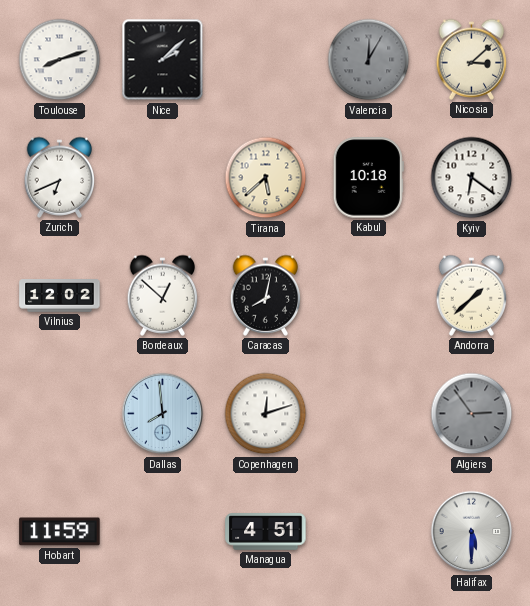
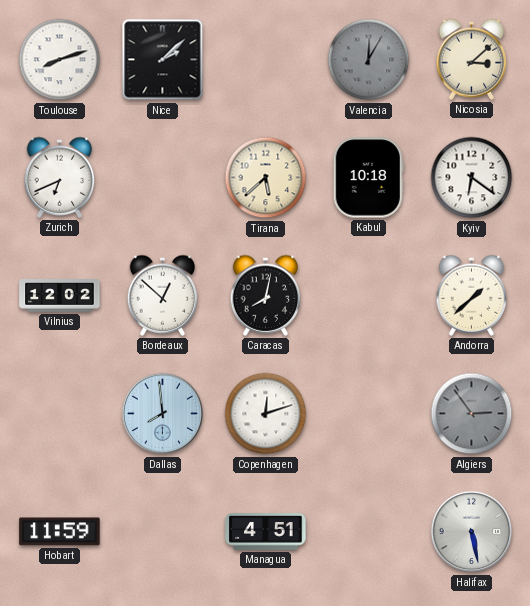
Halifax: 5:30 -> 5:28
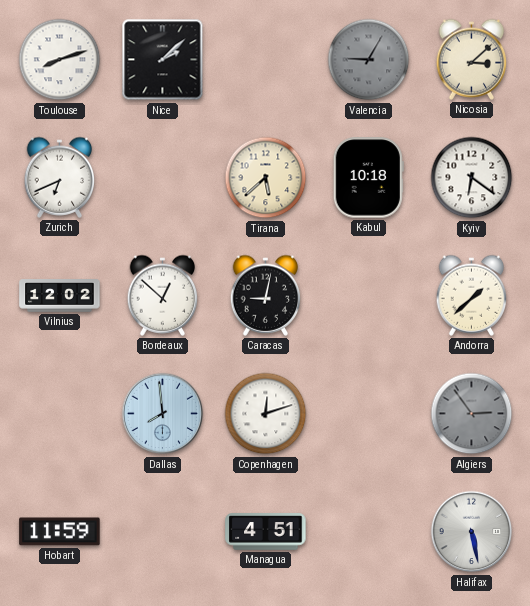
Valencia: 12:05 -> 9:05
Caracas: 8:02 -> 9:02
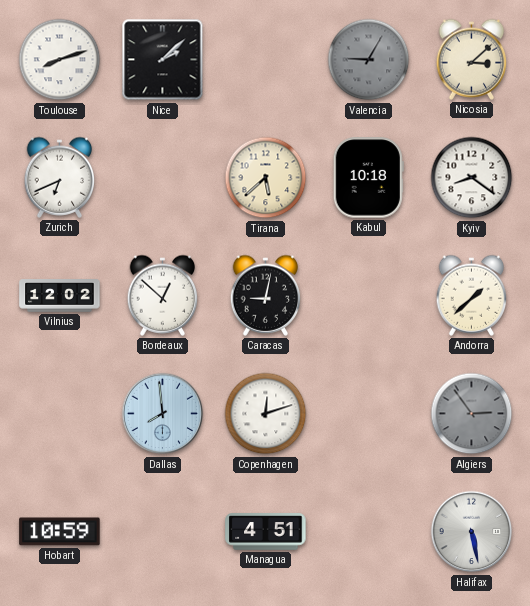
Kyiv: 6:21 -> 8:21
Hobart: 11:59 -> 10:59
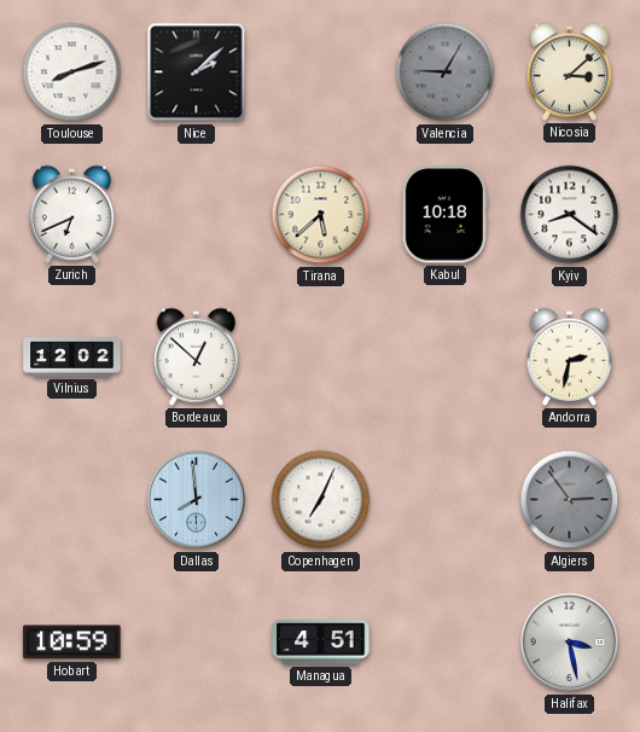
Caracas: 9:02 -> none
Andorra: 1:38 -> 2:32
Copenhagen: 12:12 -> 7:04
Halifax: 5:28 -> 3:28
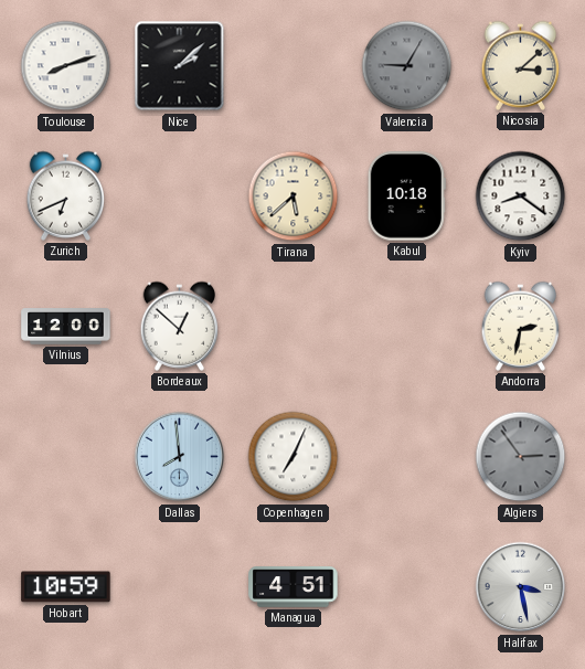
Vilnius: 12:02 -> 12:00
